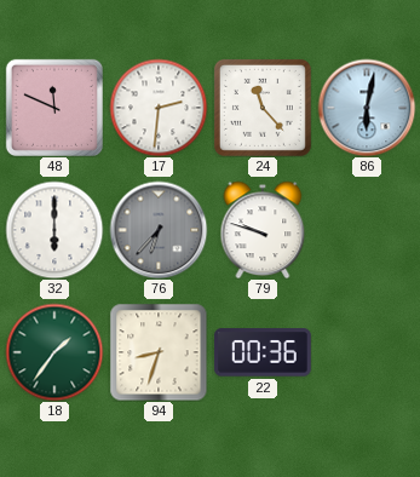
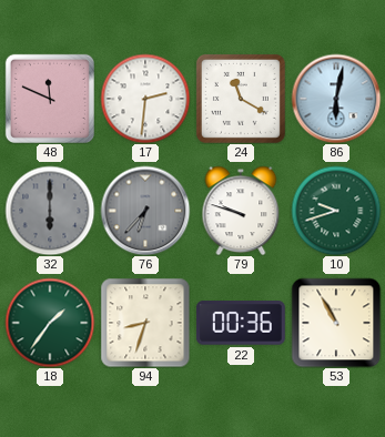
24: 11:23 -> 11:20
32 dial: white -> grey
10: none -> 9:42
53: none -> 10:55
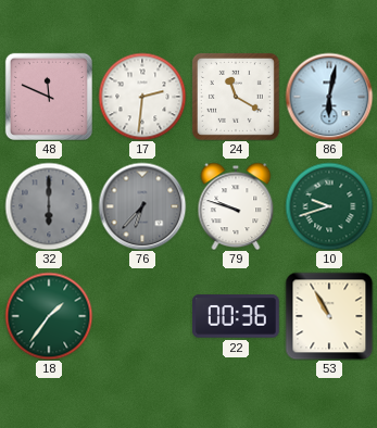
94: 8:33 -> none
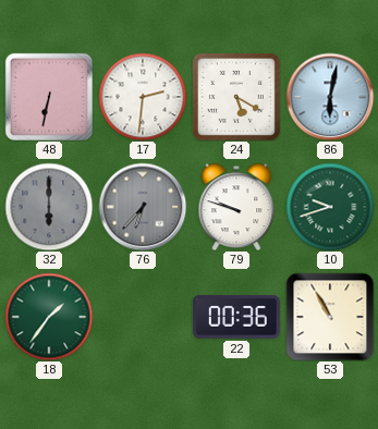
48: 11:49 -> 6:32
24: 11:20 -> 5:20
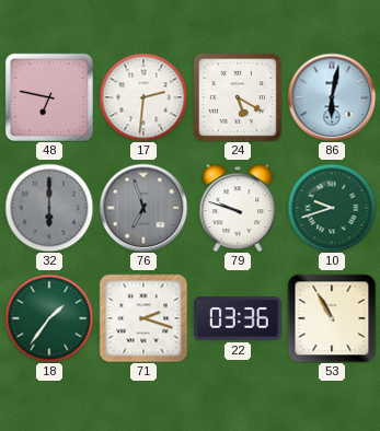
48: 6:32 -> 6:47
76: 6:37 -> 6:57
71: none -> 2:18
22: 00:36 -> 03:36
